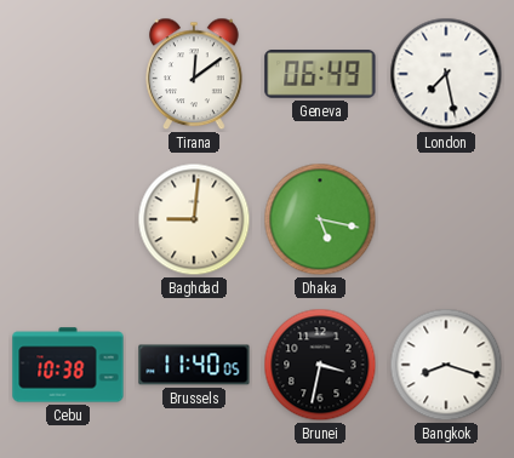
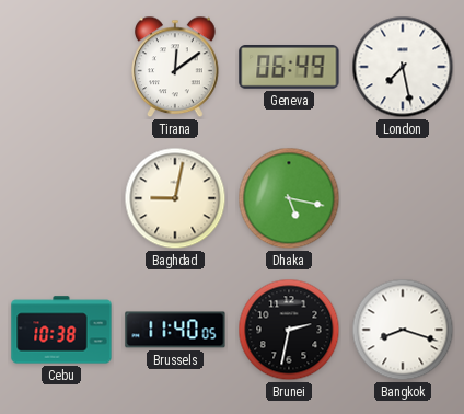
Baghdad: 9:01 -> 9:02
Brunei: 3:32 -> 2:32
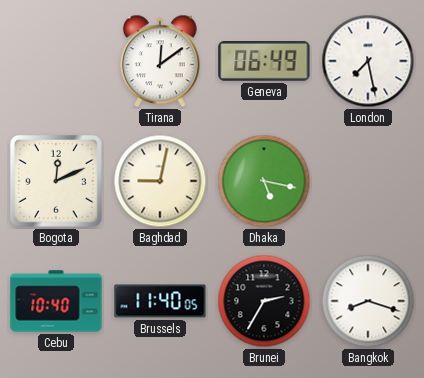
Bogota: none -> 12:11
Cebu: 10:38 -> 10:40
Brunei: 2:32 -> 2:35
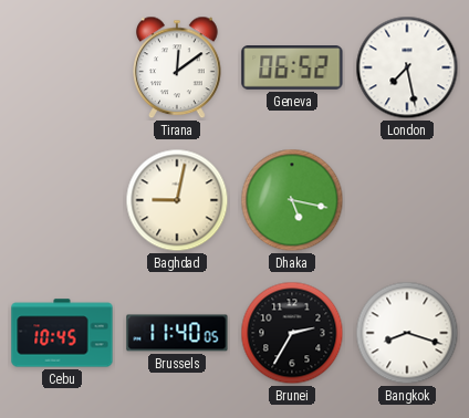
Geneva: 06:49 -> 06:52
Bogota: 12:11 -> none
Cebu: 10:40 -> 10:45
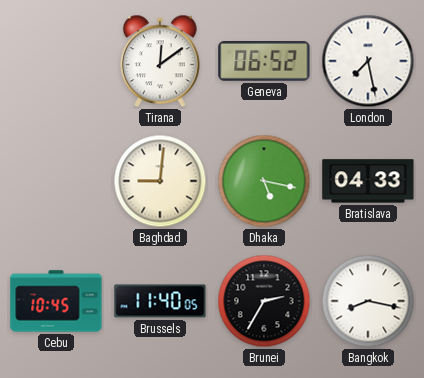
Baghdad: 9:02 -> 9:01
Bratislava: none -> 04:33
Bangkok: 8:18 -> 8:17
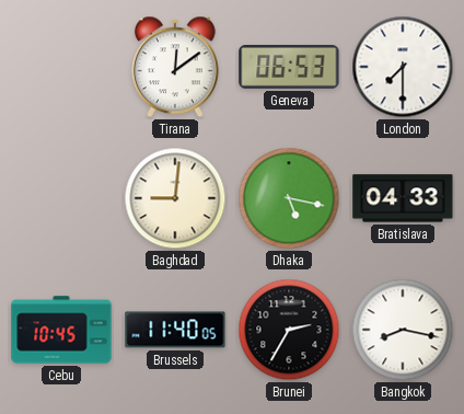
Geneva: 06:52 -> 06:53
London: 7:28 -> 7:30
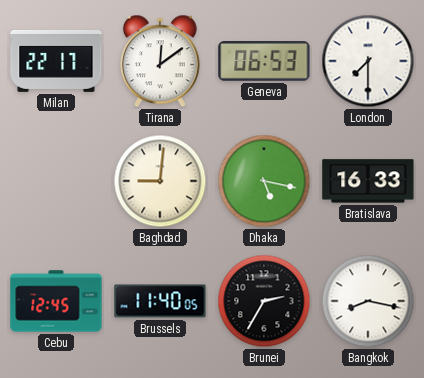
Milan: none -> 22:17
Bratislava: 04:33 -> 16:33
Cebu: 10:45 -> 12:45
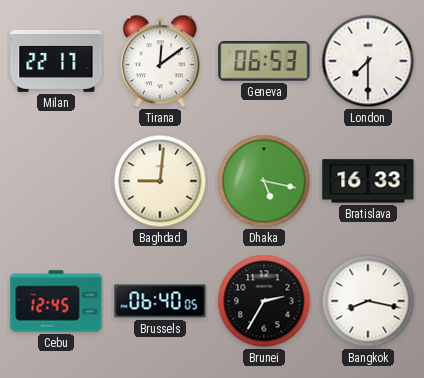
Brussels: 11:40 -> 06:40
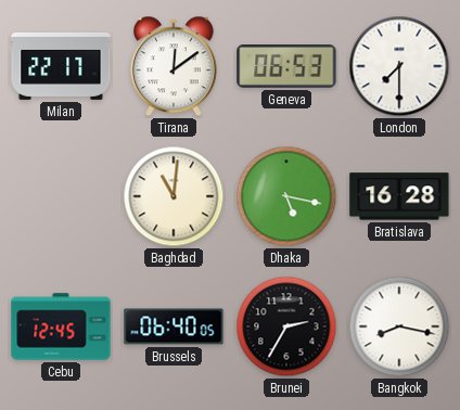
Baghdad: 9:01 -> 11:01
Bratislava: 16:33 -> 16:28
